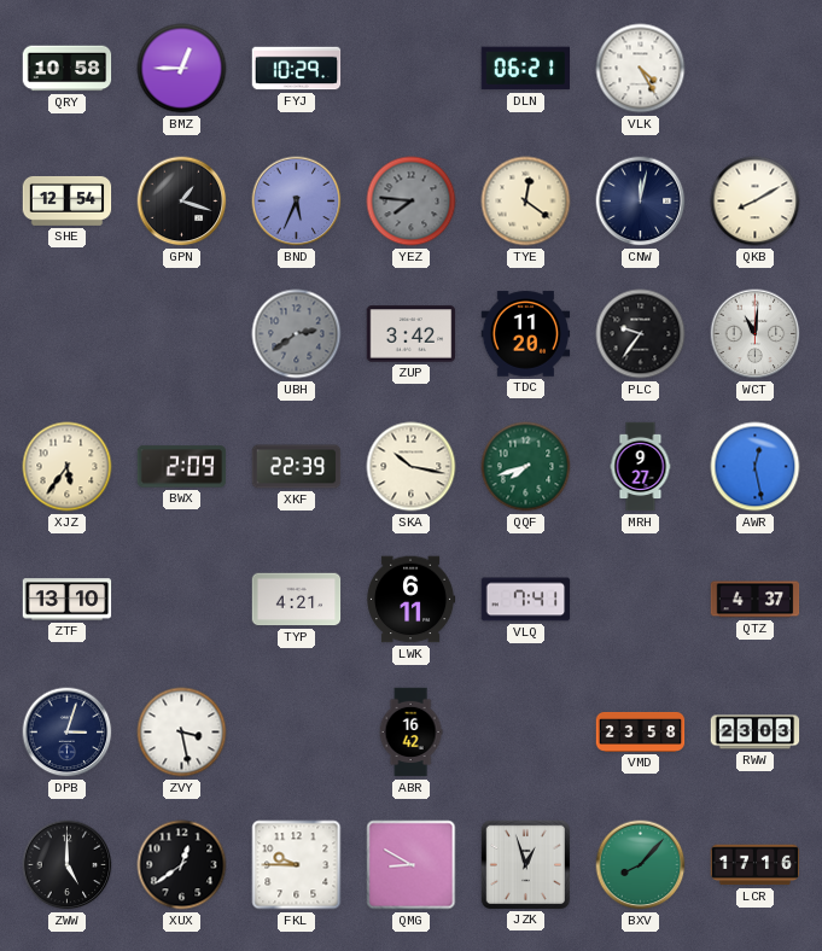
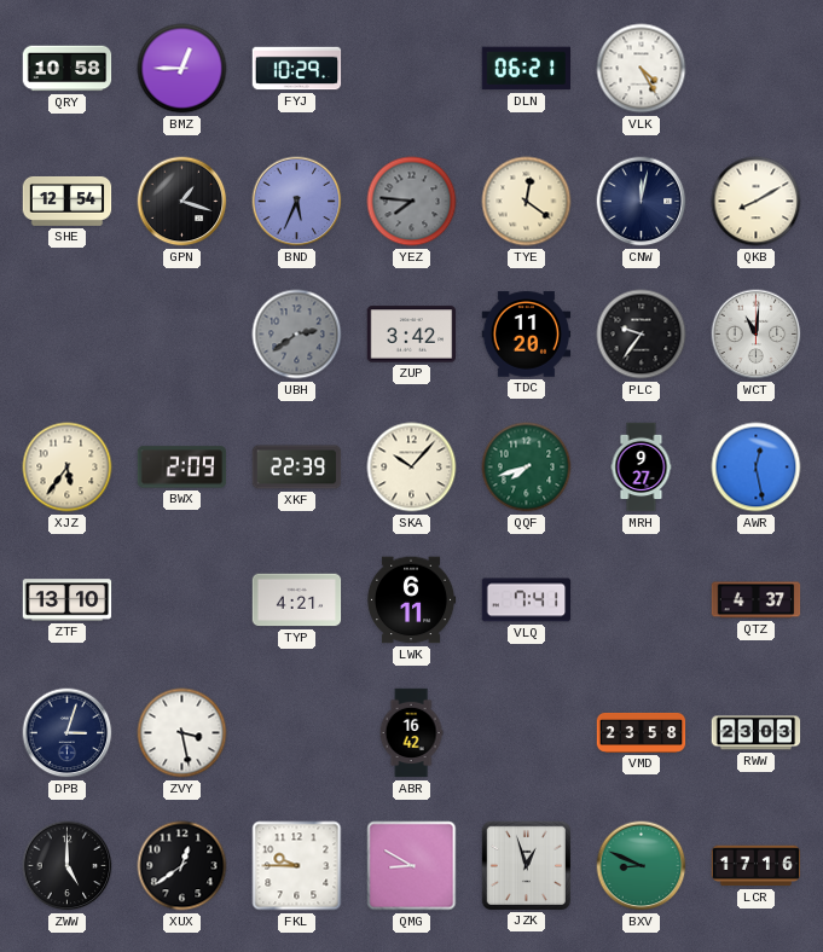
SKA: 10:17 -> 10:07
BXV: 8:07 -> 8:49
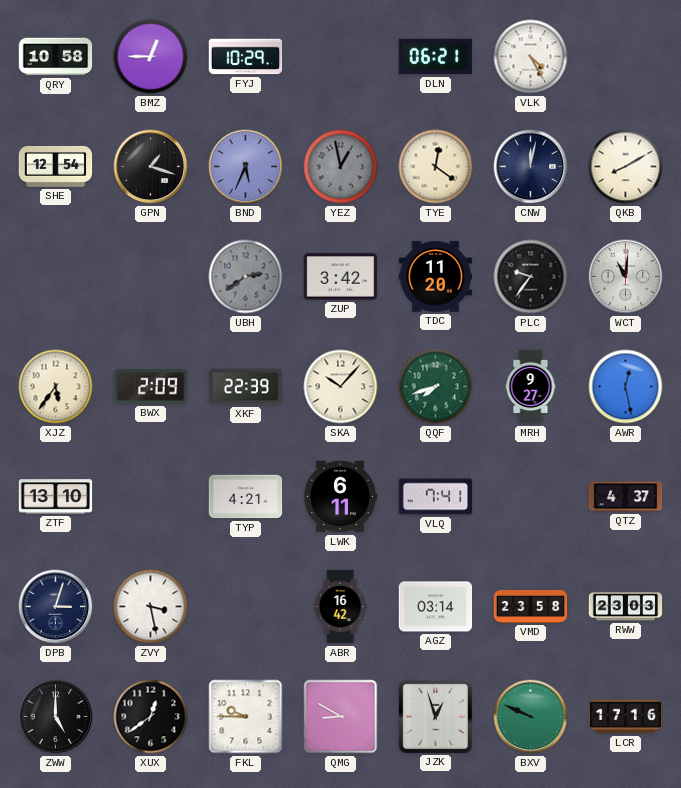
YEZ: 7:46 -> 12:58
AGZ: none -> 03:14
BXV: 8:49 -> 9:49
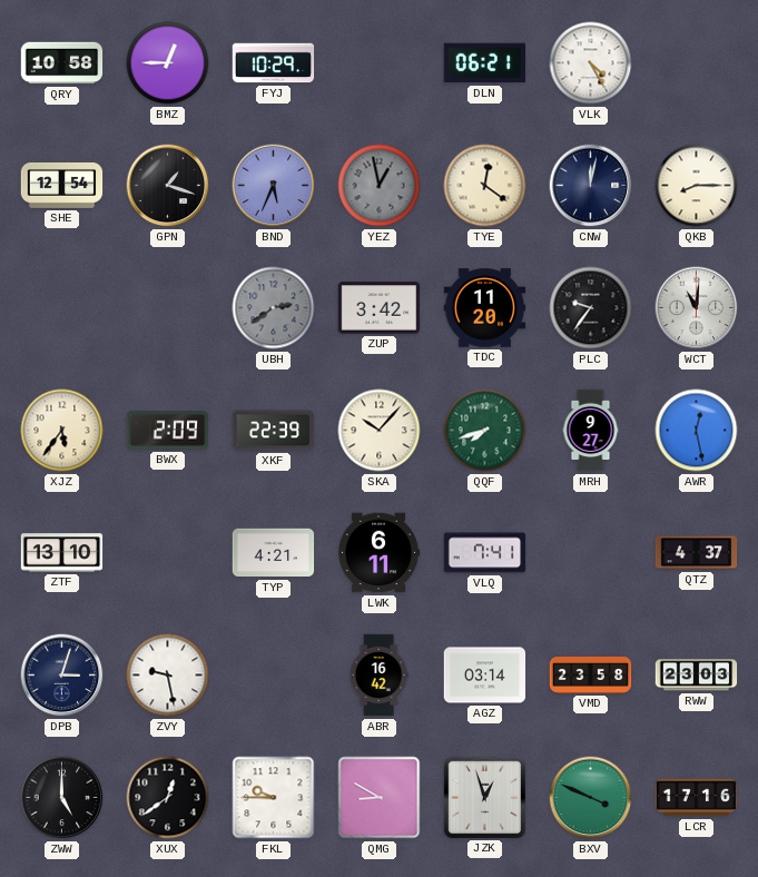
QKB: 8:10 -> 8:15
ZVY: 3:28 -> 9:28
BXV: 9:49 -> 3:49
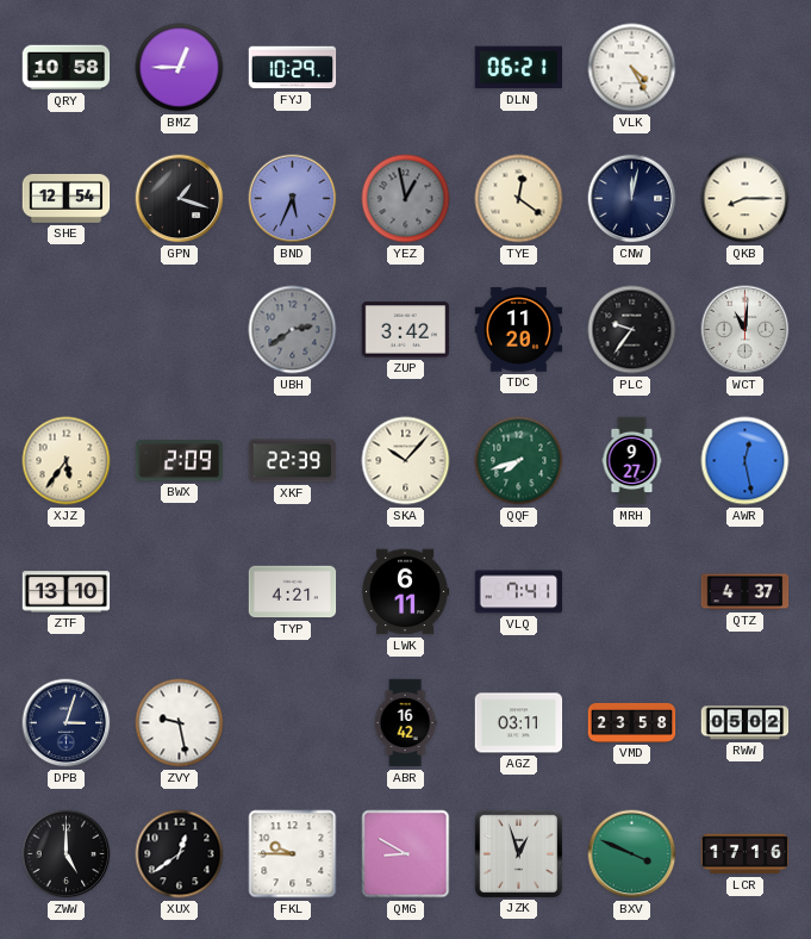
AGZ: 03:14 -> 03:11
RWW: 23:03 -> 05:02
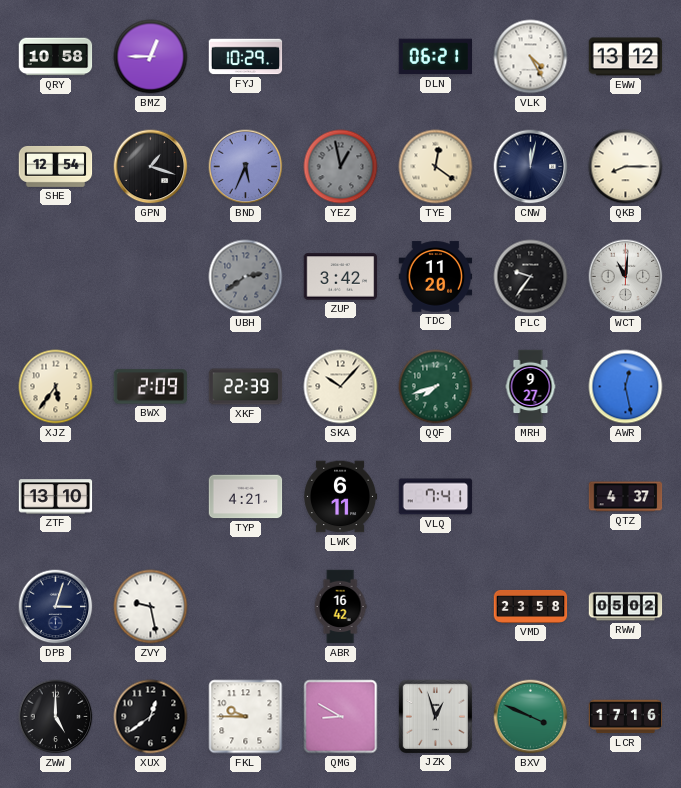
EWW: none -> 13:12
AGZ: 03:11 -> none
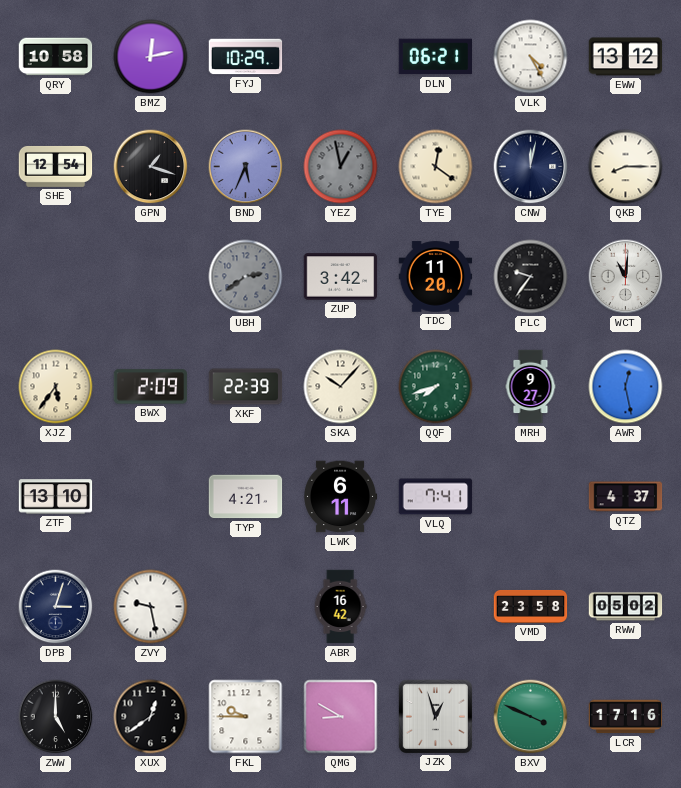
BMZ: 12:45 -> 12:13
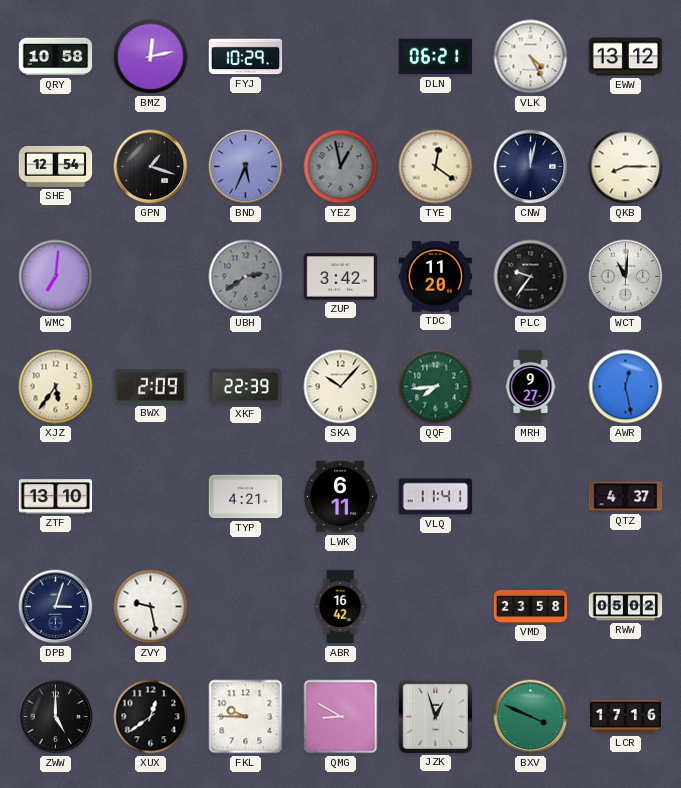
WMC: none -> 7:01
QQF: 7:42 -> 7:44
VLQ: 7:41 -> 11:41
